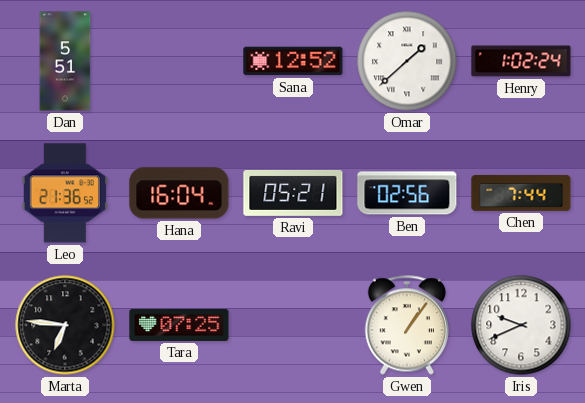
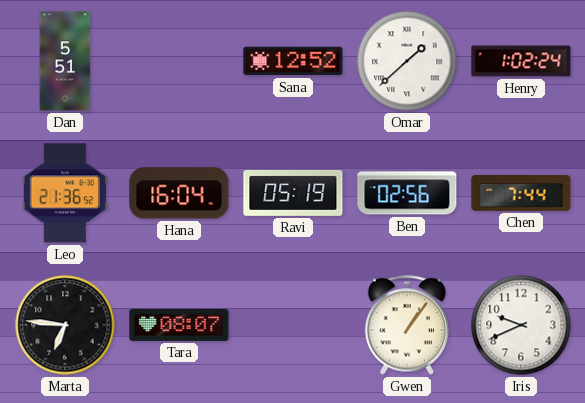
Ravi: 05:21 -> 05:19
Tara: 07:25 -> 08:07
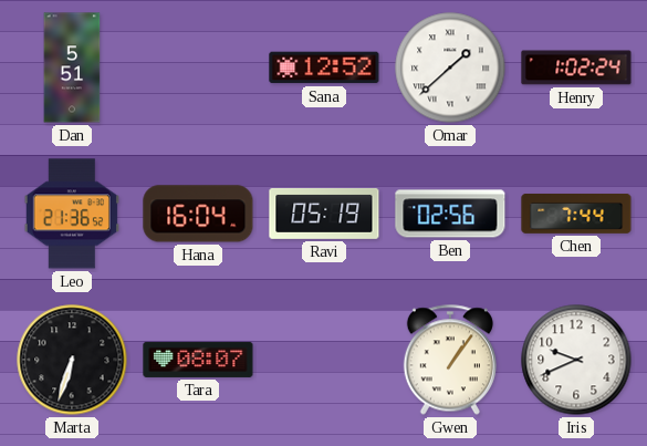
Marta: 6:46 -> 6:33
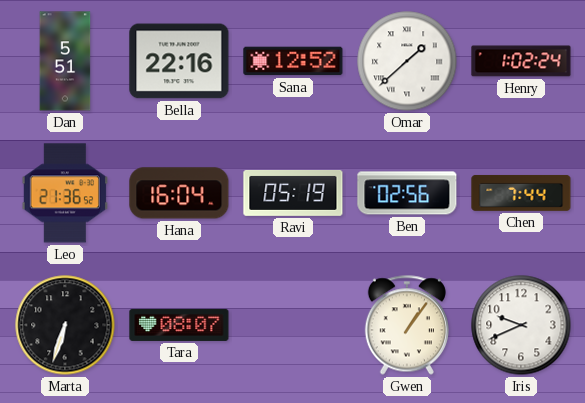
Bella: none -> 22:16
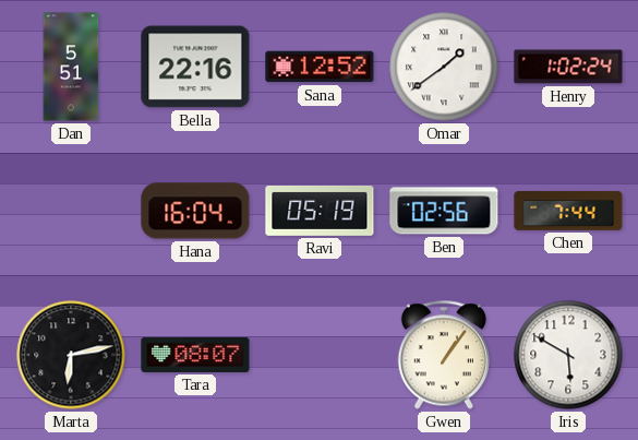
Omar: 1:38 -> 1:39
Leo: 21:36 -> none
Marta: 6:33 -> 6:13
Iris: 9:41 -> 5:50
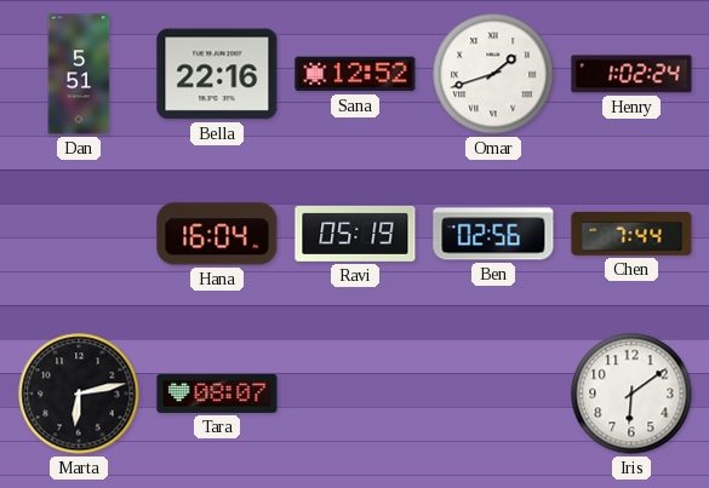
Omar: 1:39 -> 1:42
Gwen: 1:06 -> none
Iris: 5:50 -> 6:09
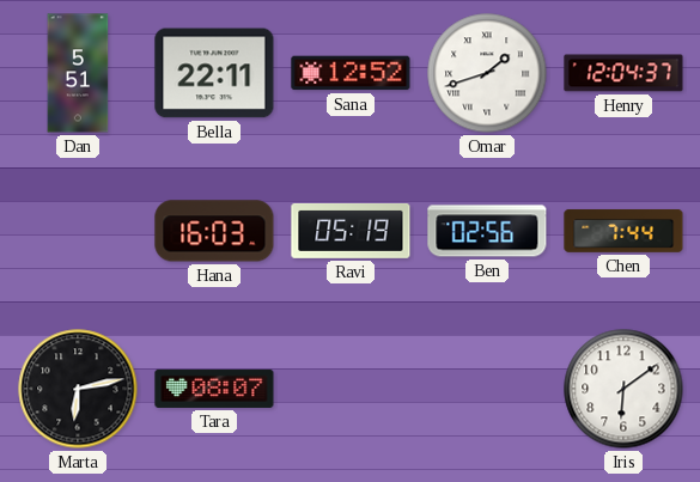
Bella: 22:16 -> 22:11
Henry: 1:02 -> 12:04
Hana: 16:04 -> 16:03
